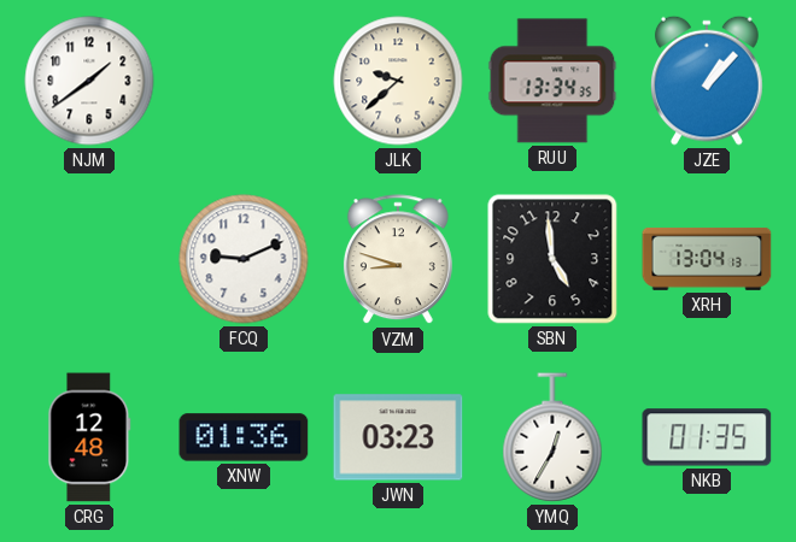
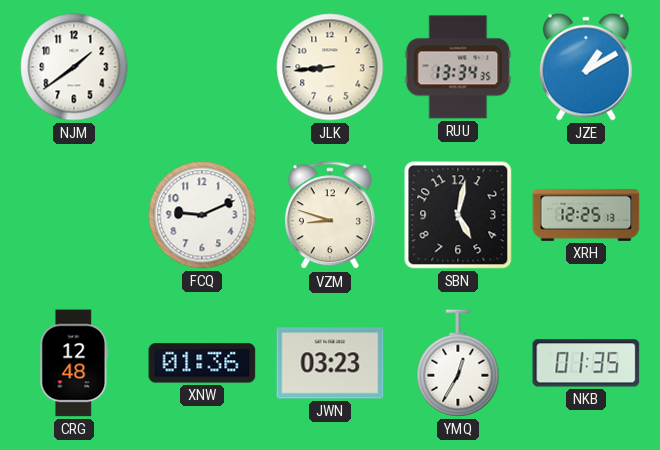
JLK: 9:38 -> 8:44
JZE: 1:07 -> 1:10
SBN: 4:59 -> 5:02
XRH: 13:04 -> 12:25
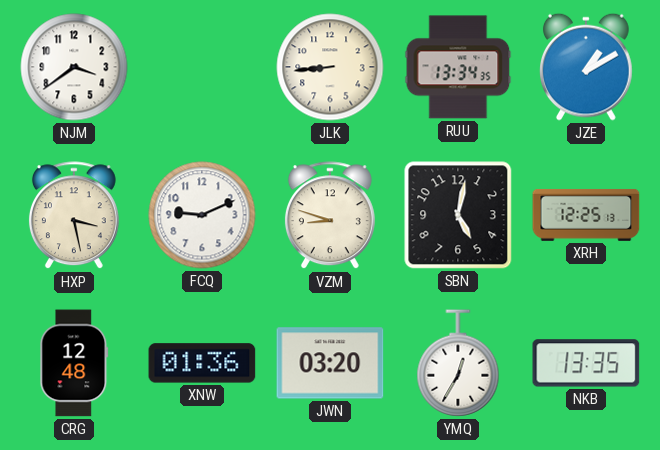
NJM: 1:39 -> 3:39
HXP: none -> 3:28
JWN: 03:23 -> 03:20
NKB: 01:35 -> 13:35
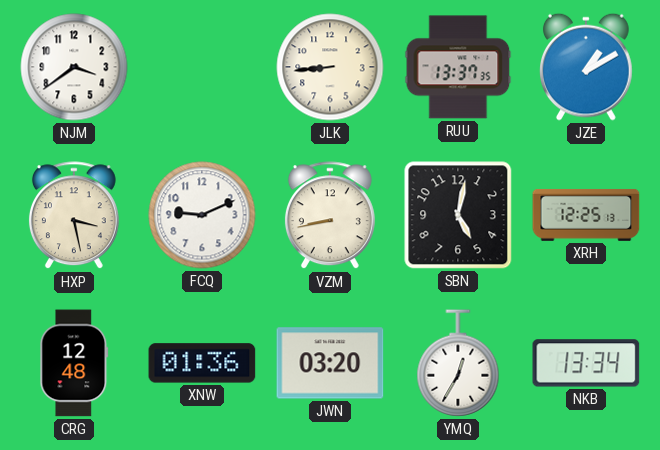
RUU: 13:34 -> 13:37
VZM: 8:48 -> 8:43
NKB: 13:35 -> 13:34
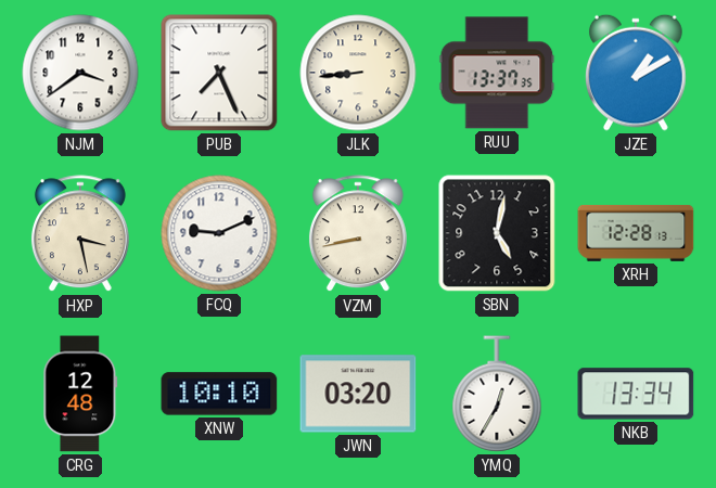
PUB: none -> 7:26
XRH: 12:25 -> 12:28
XNW: 01:36 -> 10:10
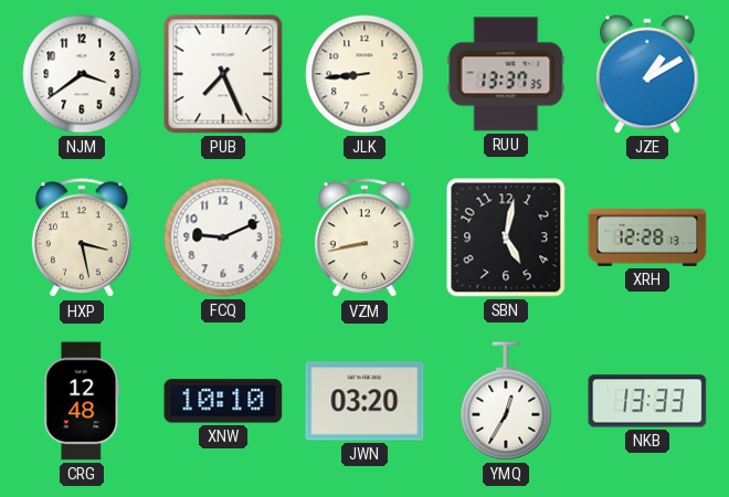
NKB: 13:34 -> 13:33
